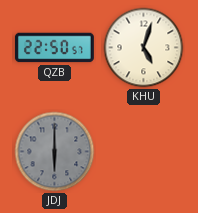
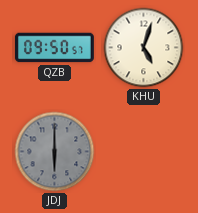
QZB: 22:50 -> 09:50
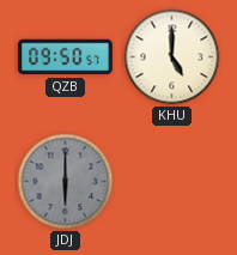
KHU: 5:03 -> 5:00
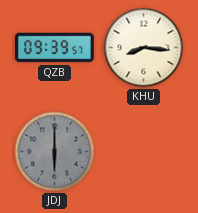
QZB: 09:50 -> 09:39
KHU: 5:00 -> 8:16
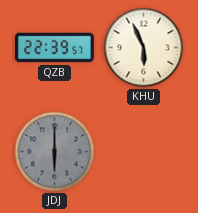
QZB: 09:39 -> 22:39
KHU: 8:16 -> 5:56
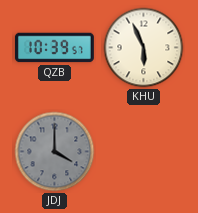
QZB: 22:39 -> 10:39
JDJ: 6:00 -> 4:00
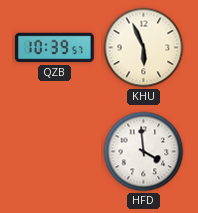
JDJ: 4:00 -> none
HFD: none -> 3:59
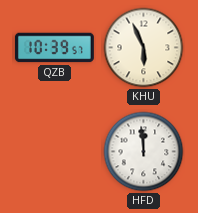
HFD: 3:59 -> 11:59
